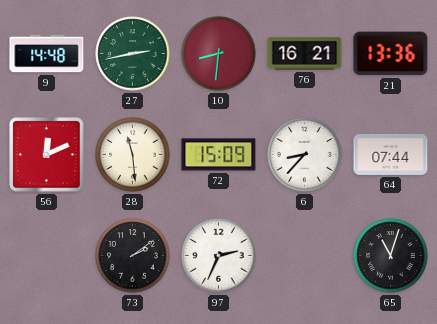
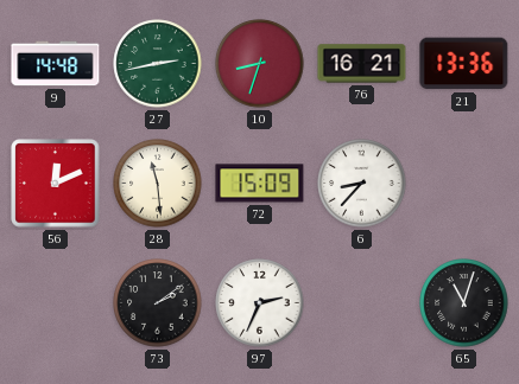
10: 8:31 -> 8:33
64: 07:44 -> none
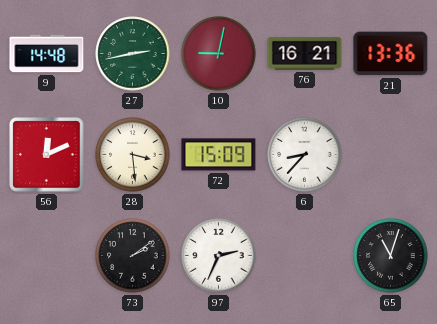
10: 8:33 -> 9:02
28: 11:29 -> 3:29
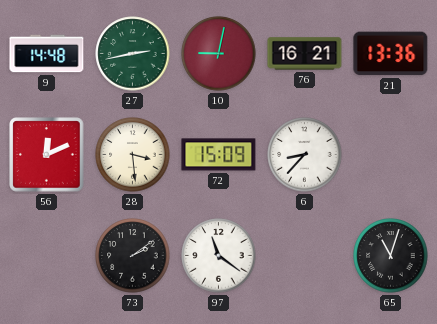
97: 2:34 -> 11:21
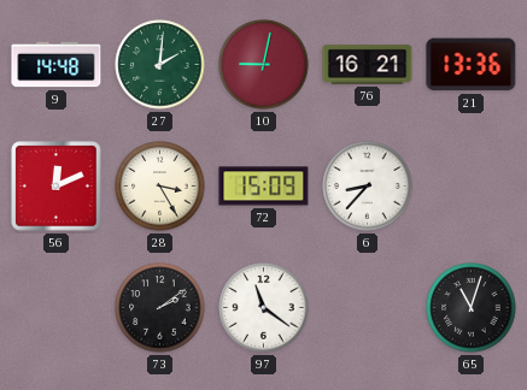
27: 2:43 -> 2:01
28: 3:29 -> 3:25
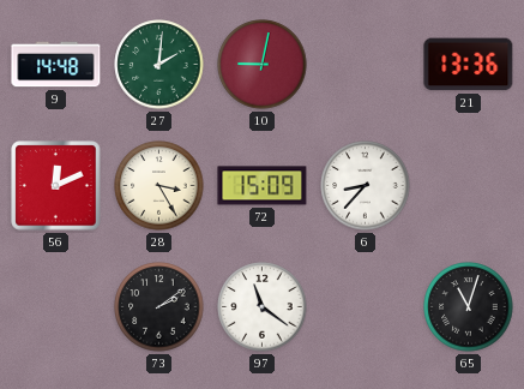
76: 16:21 -> none
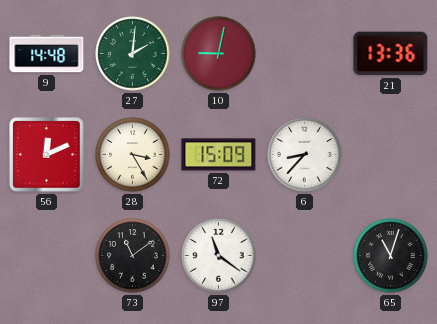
73: 2:09 -> 11:09
